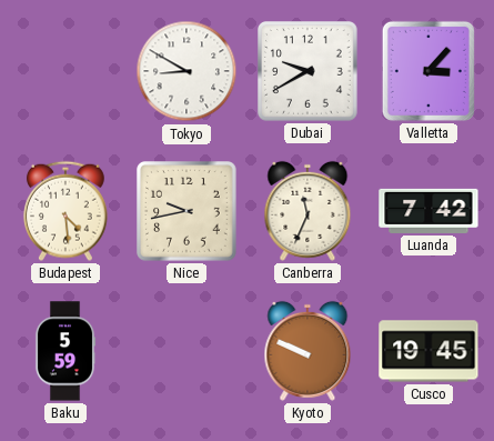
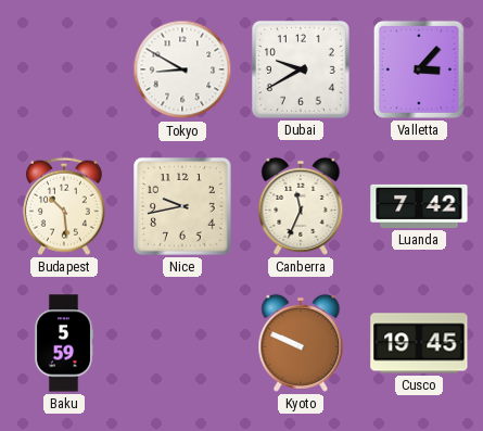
Budapest: 4:29 -> 10:29
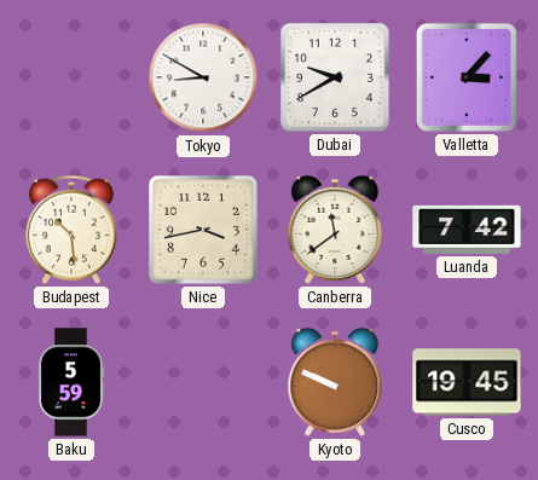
Nice: 9:43 -> 3:43
Canberra: 11:34 -> 11:39
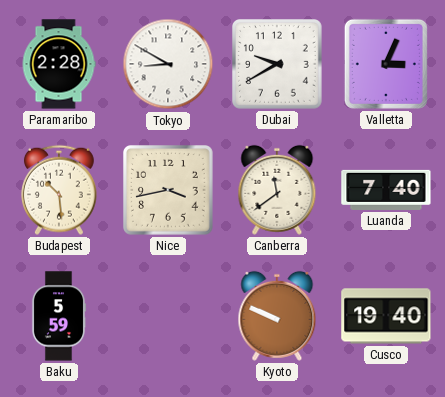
Paramaribo: none -> 2:28
Valletta: 3:07 -> 3:04
Luanda: 7:42 -> 7:40
Cusco: 19:45 -> 19:40
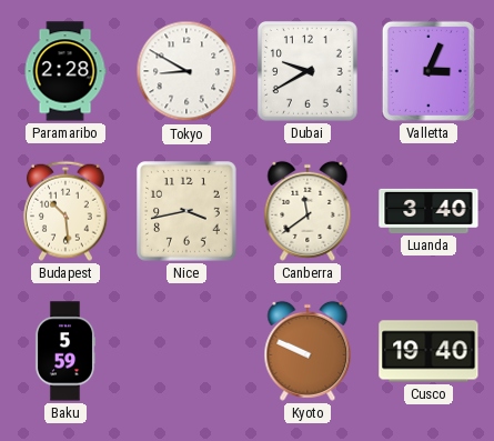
Luanda: 7:40 -> 3:40
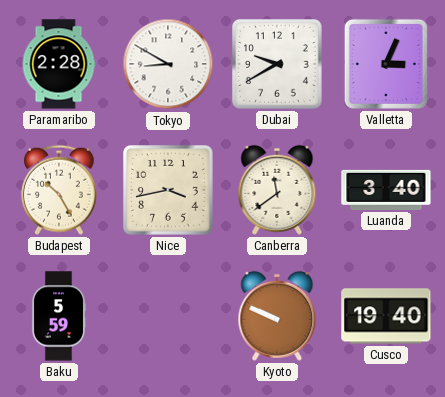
Budapest: 10:29 -> 10:25
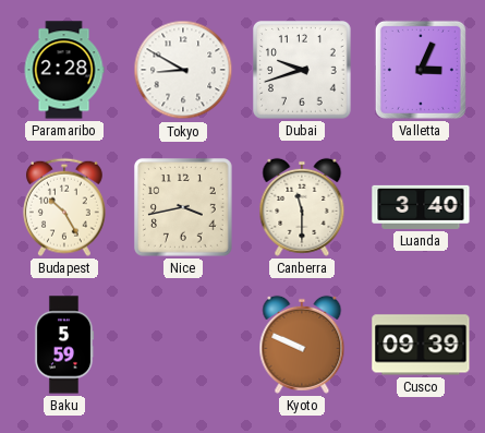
Dubai: 9:40 -> 9:42
Canberra: 11:39 -> 11:30
Cusco: 19:40 -> 09:39
